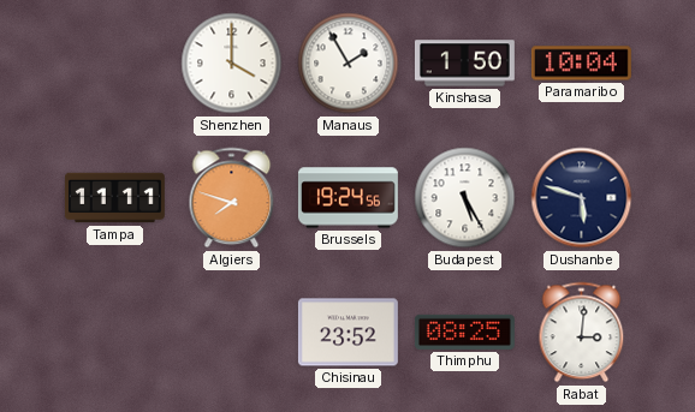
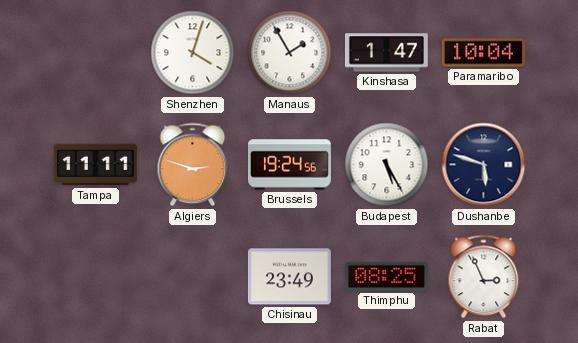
Shenzhen: 4:00 -> 4:03
Kinshasa: 1:50 -> 1:47
Algiers: 7:48 -> 2:48
Chisinau: 23:52 -> 23:49
Rabat: 3:01 -> 2:56
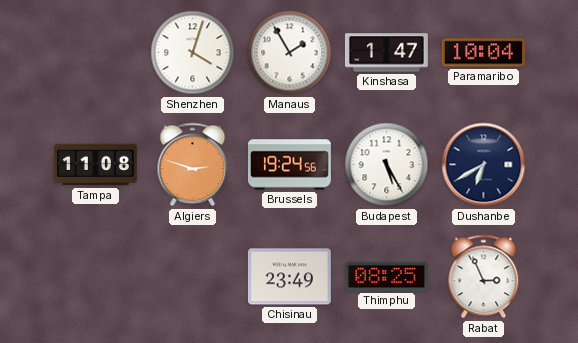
Tampa: 11:11 -> 11:08
Dushanbe: 5:48 -> 6:40
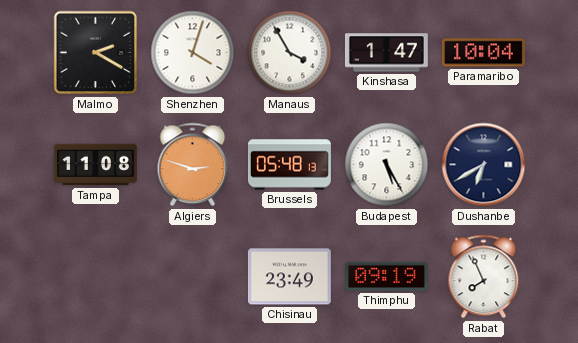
Malmo: none -> 2:20
Manaus: 1:55 -> 3:55
Brussels: 19:24 -> 05:48
Thimphu: 08:25 -> 09:19
Rabat: 2:56 -> 7:56
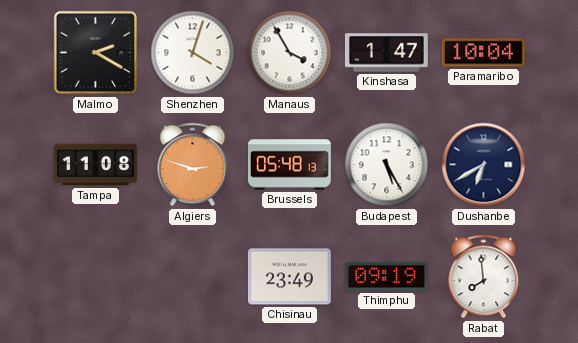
Rabat: 7:56 -> 7:59
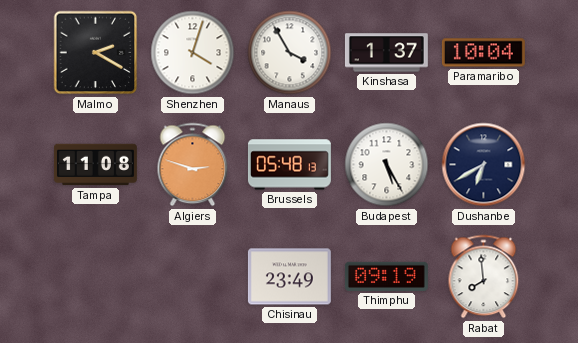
Kinshasa: 1:47 -> 1:37
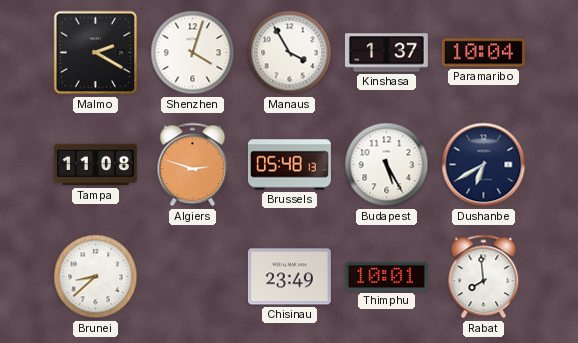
Brunei: none -> 8:38
Thimphu: 09:19 -> 10:01
